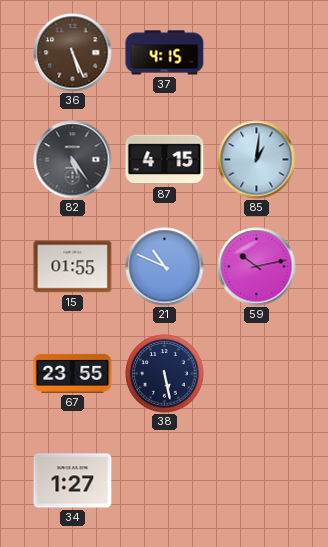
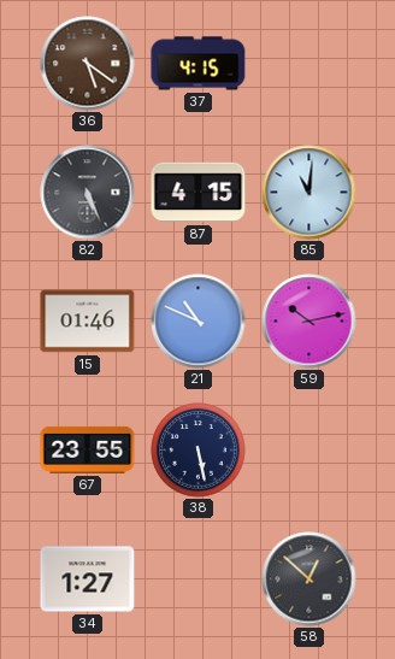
36: 5:26 -> 5:21
82: 5:24 -> 5:26
85: 1:01 -> 11:01
15: 01:55 -> 01:46
58: none -> 12:52
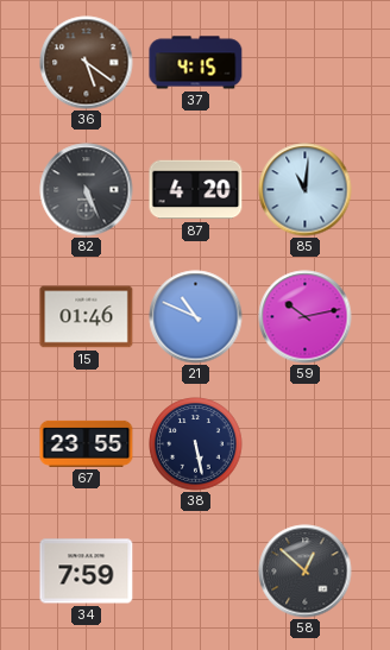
87: 4:15 -> 4:20
34: 1:27 -> 7:59
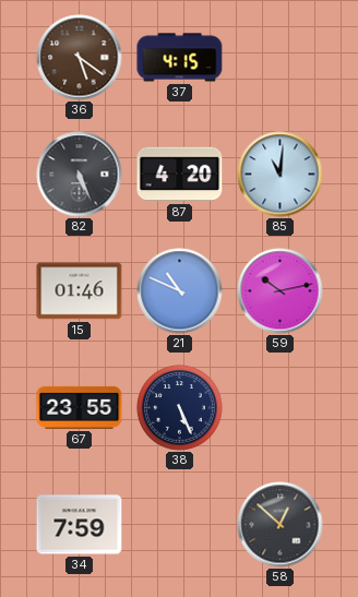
38: 5:28 -> 5:26
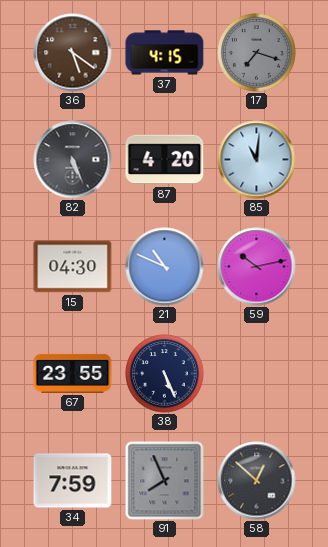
17: none -> 7:18
15: 01:46 -> 04:30
91: none -> 7:56
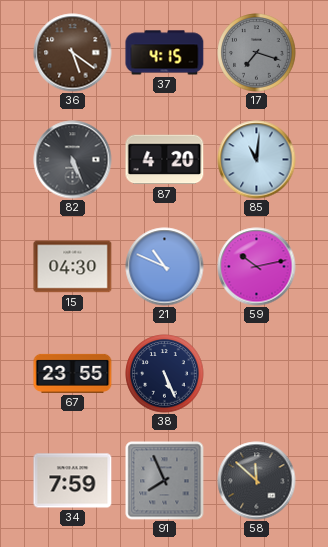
58: 12:52 -> 11:52
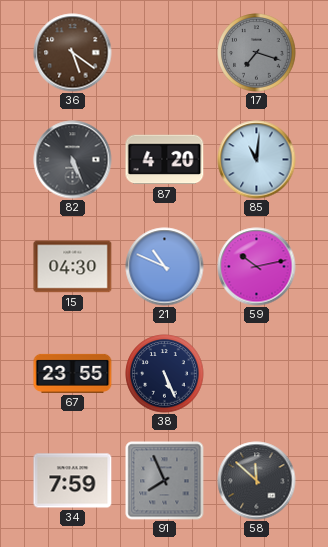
37: 4:15 -> none
